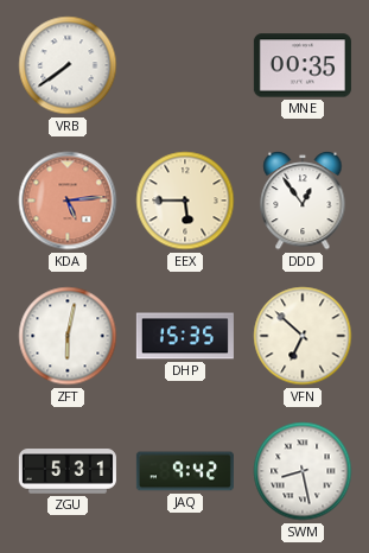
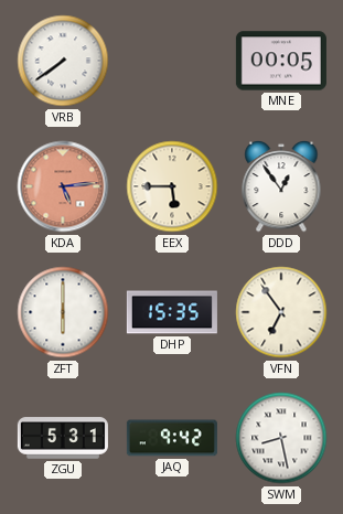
MNE: 00:35 -> 00:05
ZFT: 6:02 -> 6:00
VFN: 6:52 -> 6:54
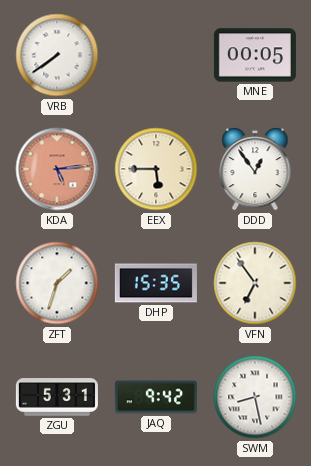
ZFT: 6:00 -> 1:33
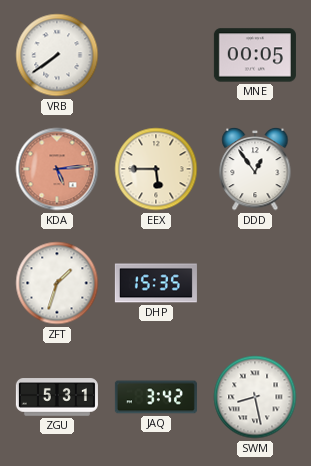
VFN: 6:54 -> none
JAQ: 9:42 -> 3:42
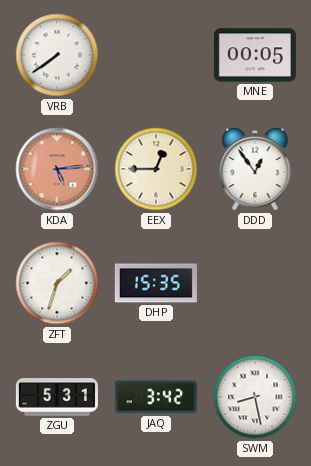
EEX: 5:45 -> 12:45
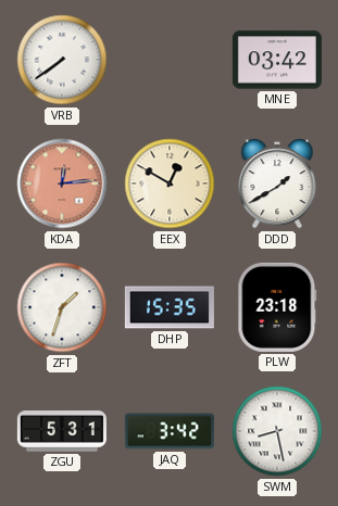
MNE: 00:05 -> 03:42
KDA: 5:14 -> 12:14
EEX: 12:45 -> 12:50
DDD: 12:54 -> 1:40
PLW: none -> 23:18
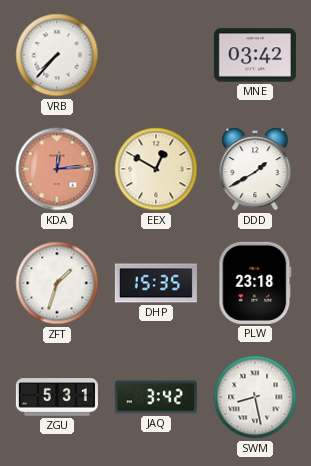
VRB: 7:39 -> 7:37
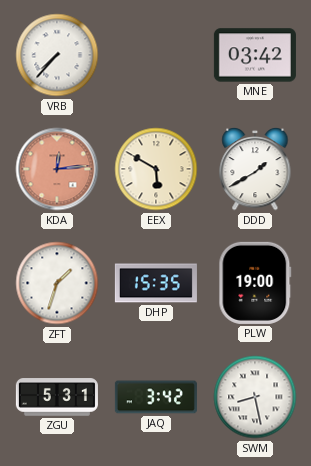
EEX: 12:50 -> 5:50
PLW: 23:18 -> 19:00
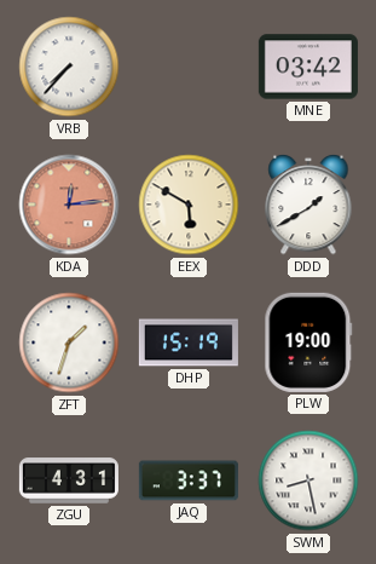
DHP: 15:35 -> 15:19
ZGU: 5:31 -> 4:31
JAQ: 3:42 -> 3:37
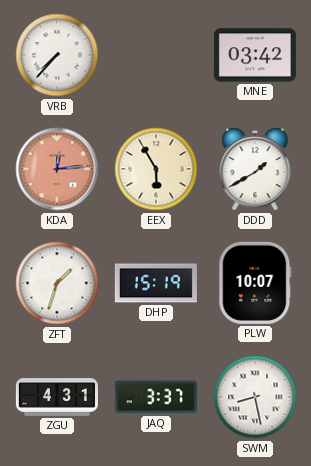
EEX: 5:50 -> 5:55
PLW: 19:00 -> 10:07
